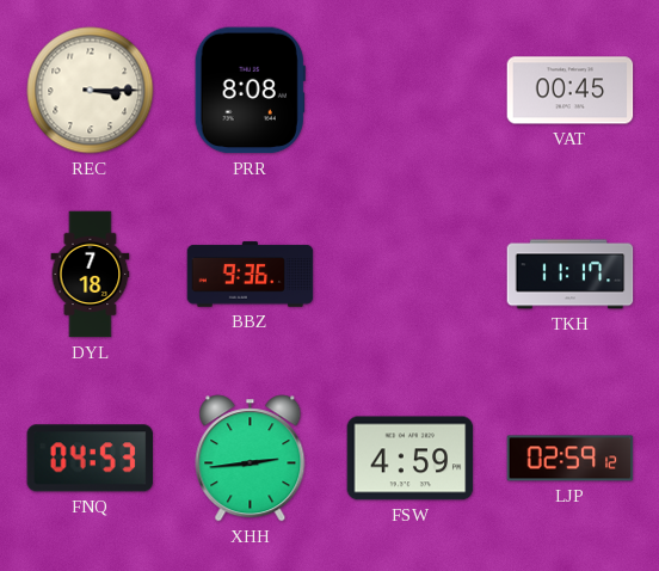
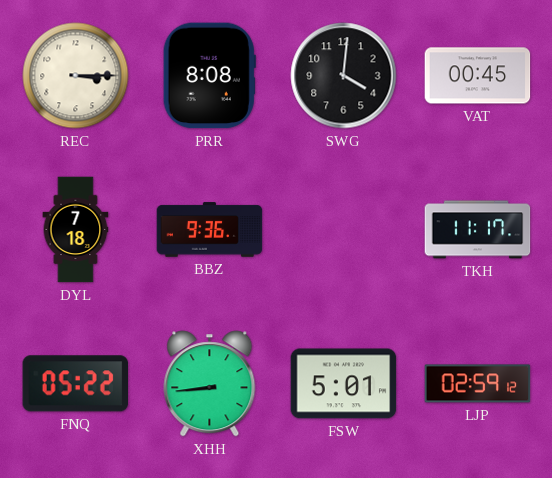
SWG: none -> 4:01
FNQ: 04:53 -> 05:22
XHH: 2:44 -> 8:44
FSW: 4:59 -> 5:01
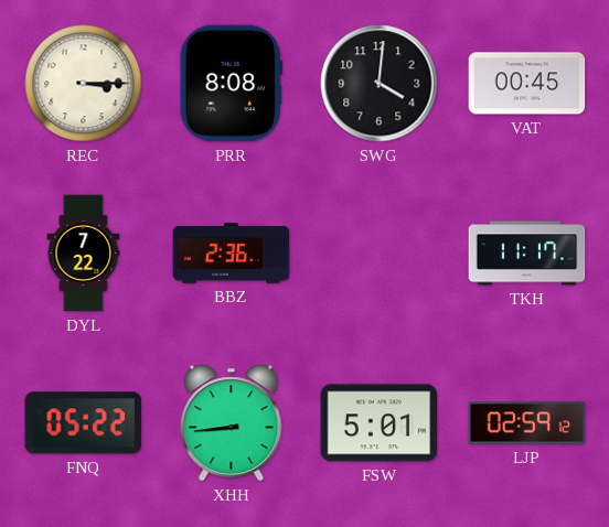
DYL: 7:18 -> 7:22
BBZ: 9:36 -> 2:36
